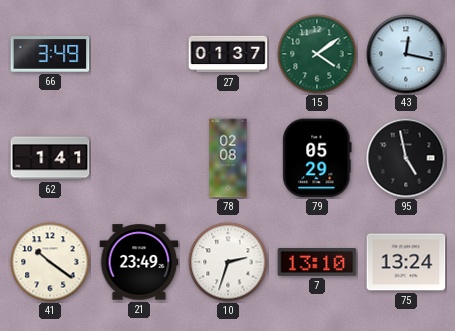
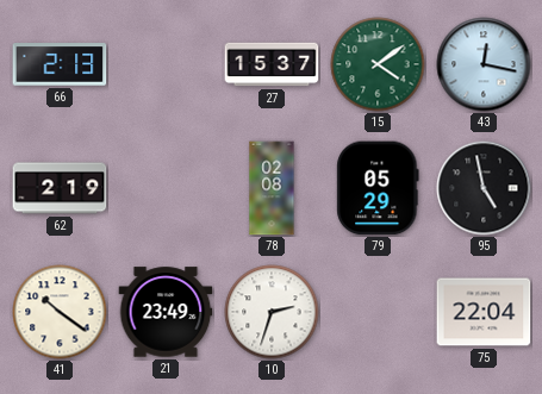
66: 3:49 -> 2:13
27: 01:37 -> 15:37
62: 1:41 -> 2:19
7: 13:10 -> none
75: 13:24 -> 22:04
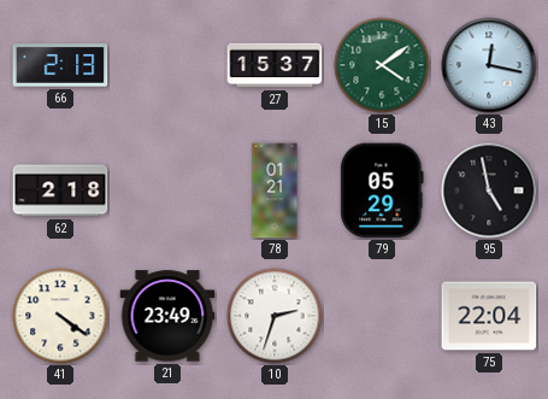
62: 2:19 -> 2:18
78: 02:08 -> 01:21
41: 10:21 -> 4:21
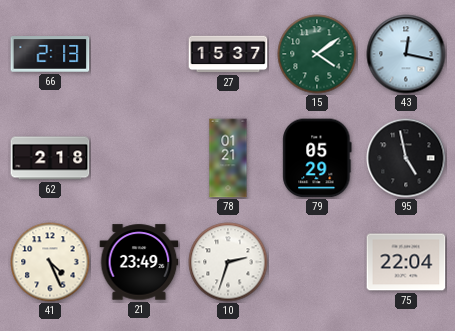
41: 4:21 -> 4:26
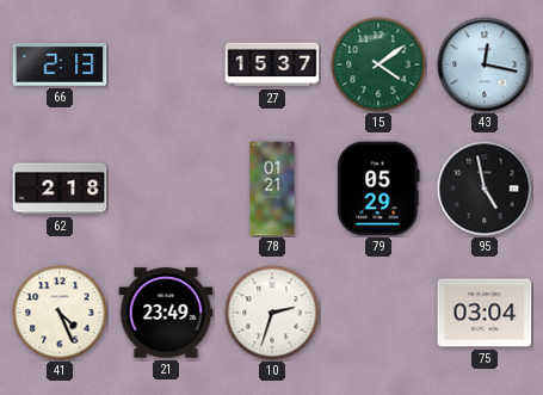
75: 22:04 -> 03:04
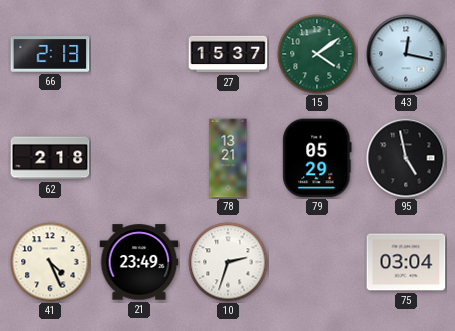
78: 01:21 -> 13:21
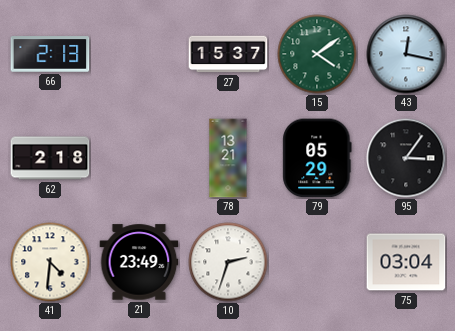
95: 4:58 -> 3:06
41: 4:26 -> 4:31
